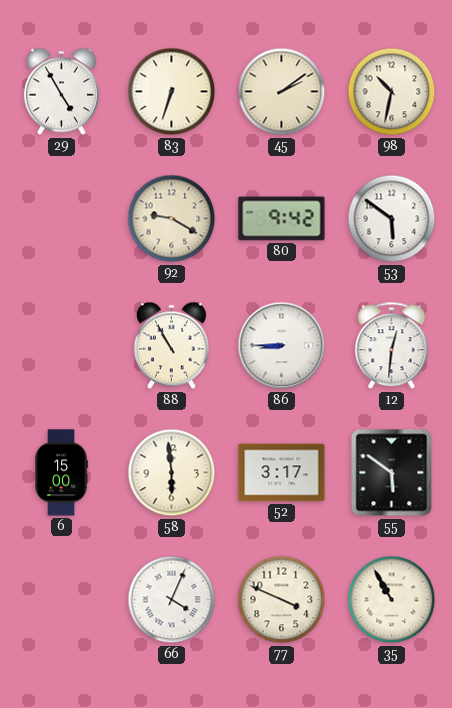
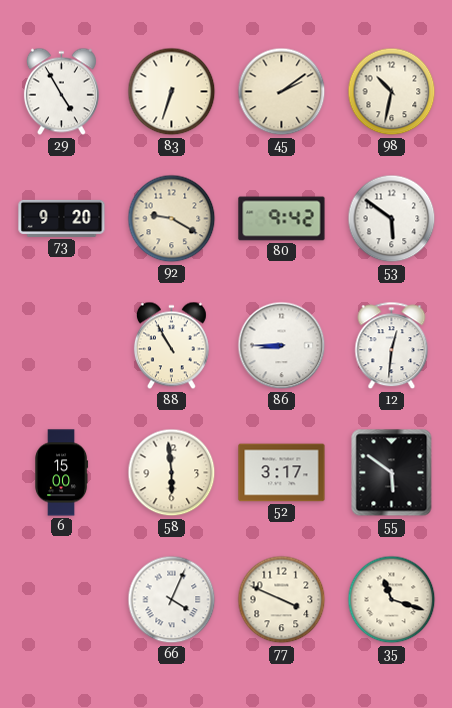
73: none -> 9:20
35: 10:55 -> 11:18
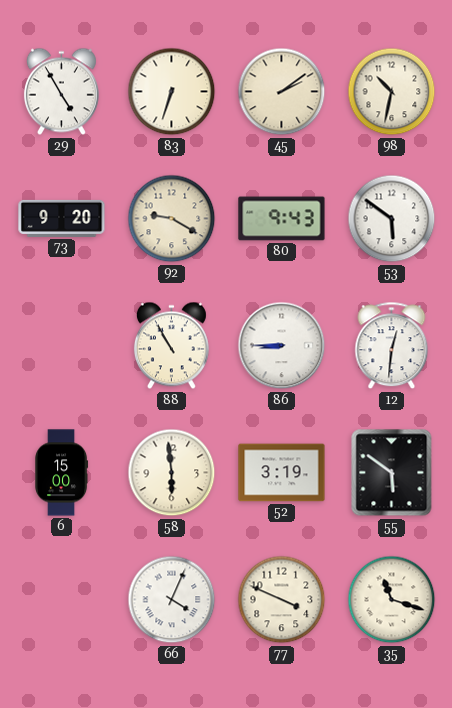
80: 9:42 -> 9:43
52: 3:17 -> 3:19
